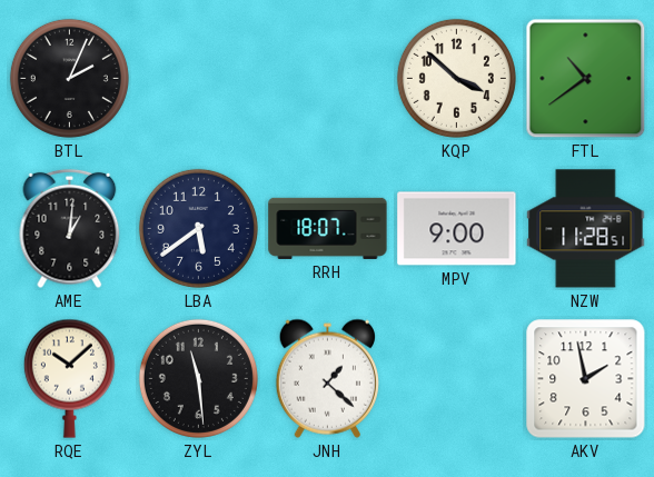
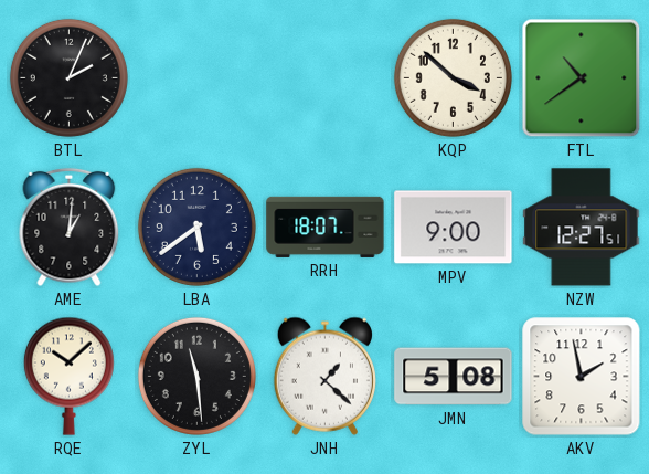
NZW: 11:28 -> 12:27
JMN: none -> 5:08
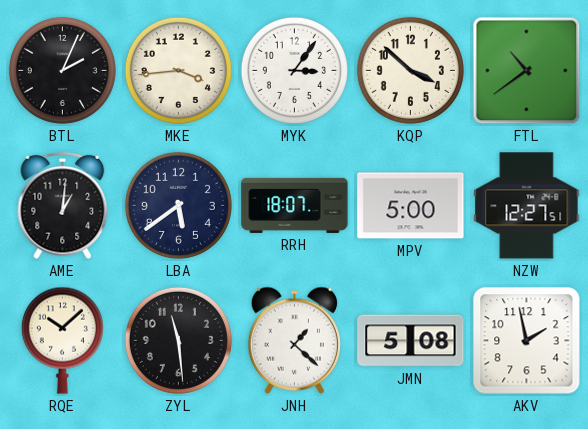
MKE: none -> 3:44
MYK: none -> 3:06
MPV: 9:00 -> 5:00
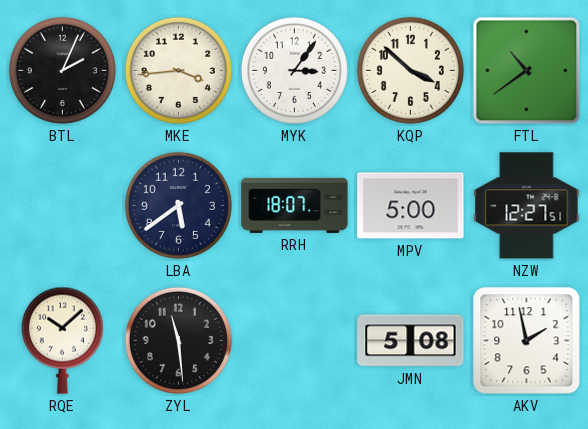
AME: 1:01 -> none
JNH: 1:22 -> none
